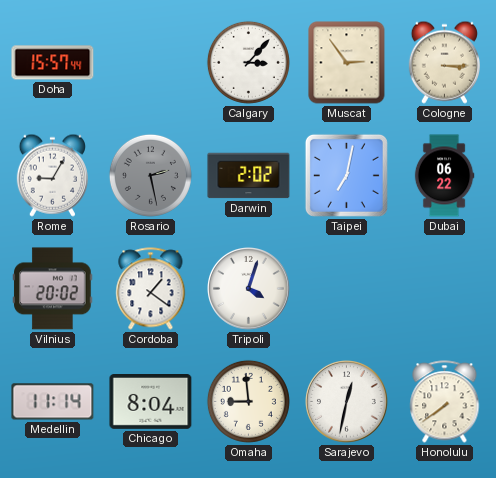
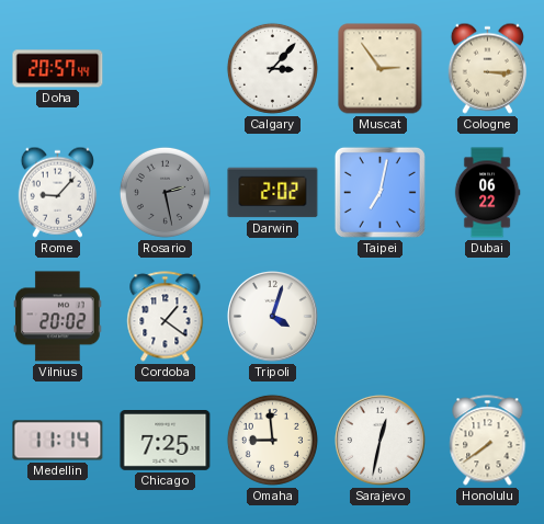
Doha: 15:57 -> 20:57
Rome: 9:05 -> 9:07
Chicago: 8:04 -> 7:25
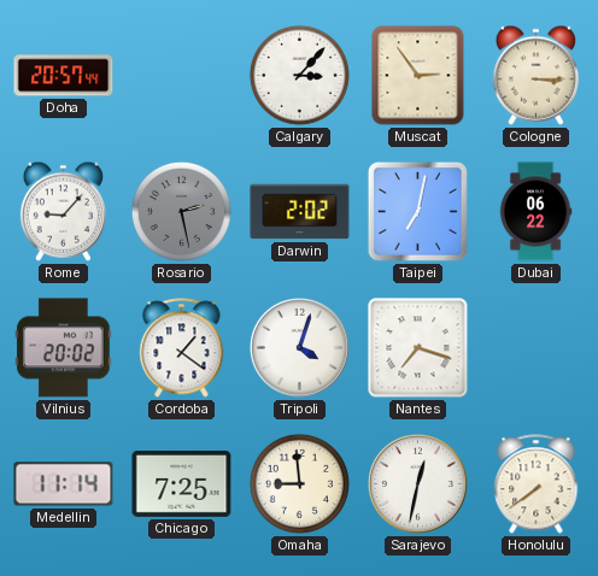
Nantes: none -> 7:18
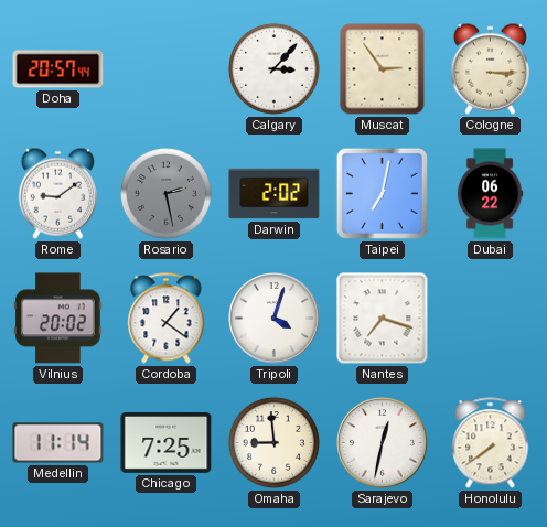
Rome: 9:07 -> 9:09
